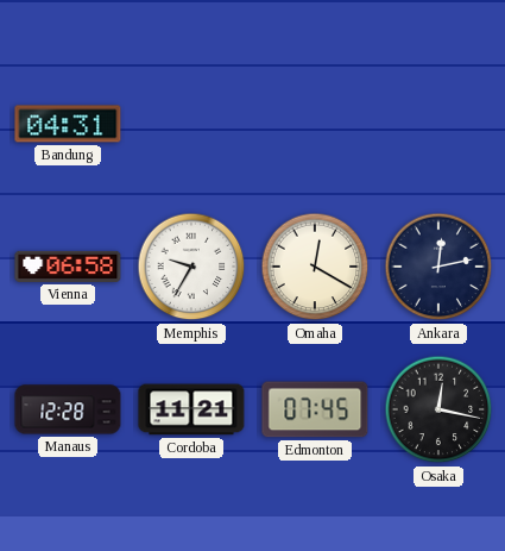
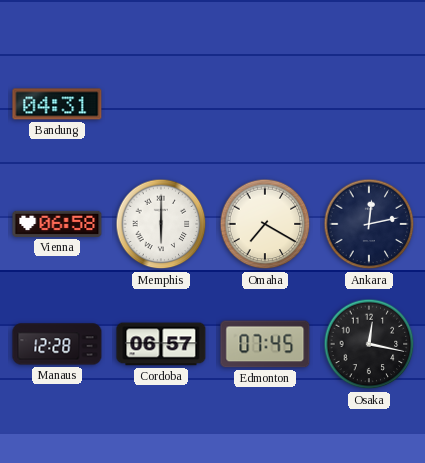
Memphis: 9:35 -> 6:00
Omaha: 12:20 -> 7:20
Cordoba: 11:21 -> 06:57
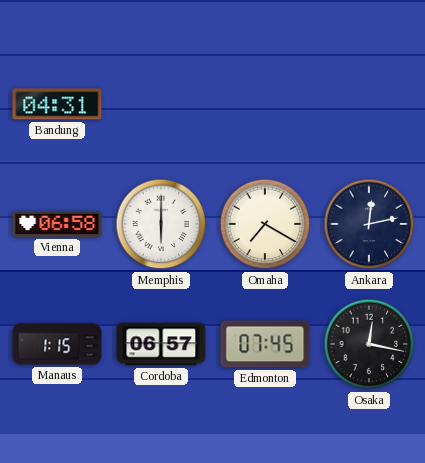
Manaus: 12:28 -> 1:15
